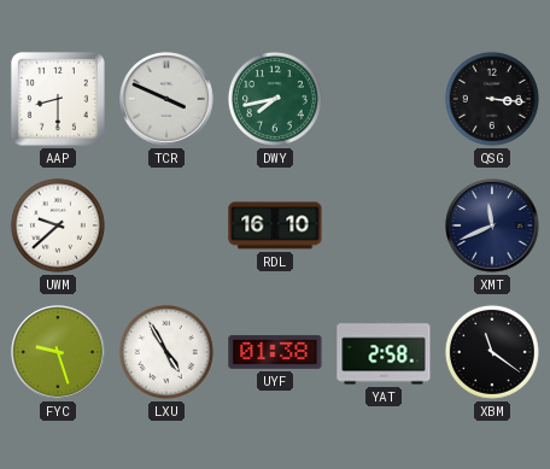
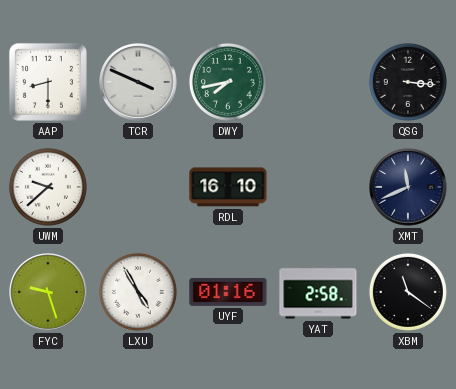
UYF: 01:38 -> 01:16
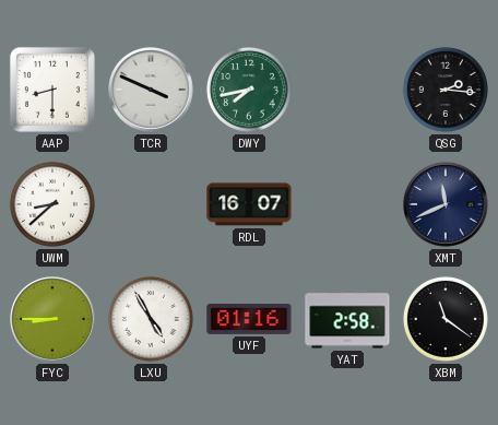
QSG: 3:16 -> 2:16
UWM: 9:38 -> 8:38
RDL: 16:10 -> 16:07
FYC: 9:27 -> 8:45
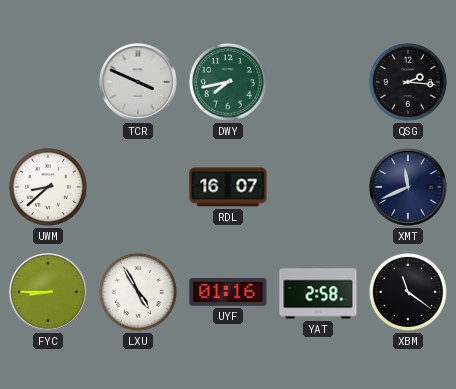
AAP: 8:30 -> none
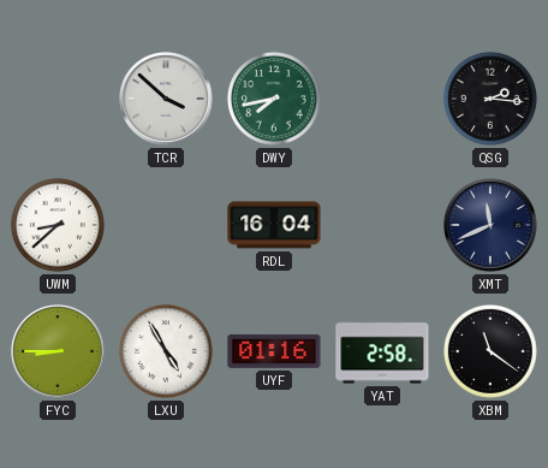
TCR: 3:49 -> 3:52
RDL: 16:07 -> 16:04
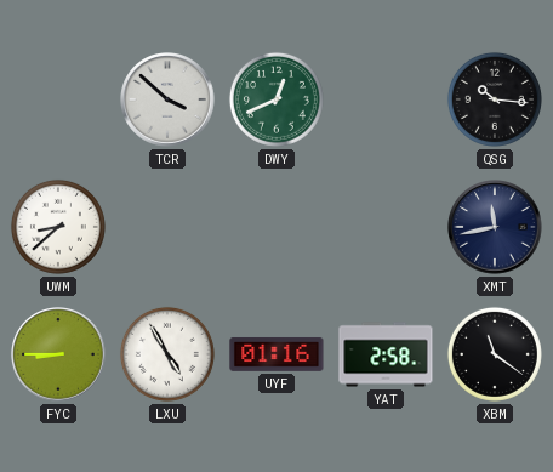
DWY: 7:43 -> 12:41
QSG: 2:16 -> 10:16
RDL: 16:04 -> none
XMT: 11:41 -> 11:43
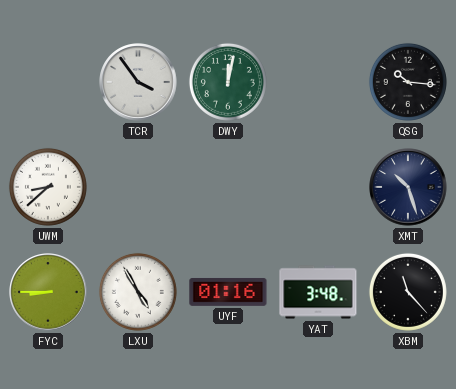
TCR: 3:52 -> 3:54
DWY: 12:41 -> 12:02
XMT: 11:43 -> 10:27
YAT: 2:58 -> 3:48
XBM: 11:21 -> 11:23
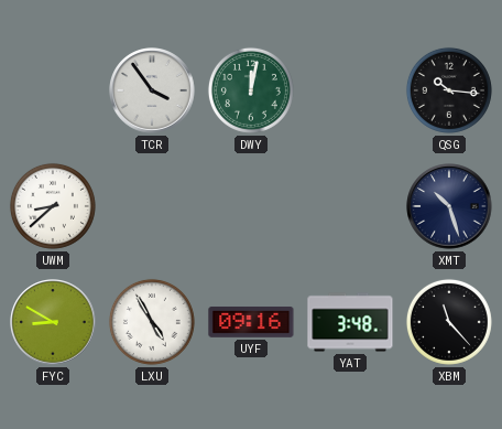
FYC: 8:45 -> 8:50
UYF: 01:16 -> 09:16
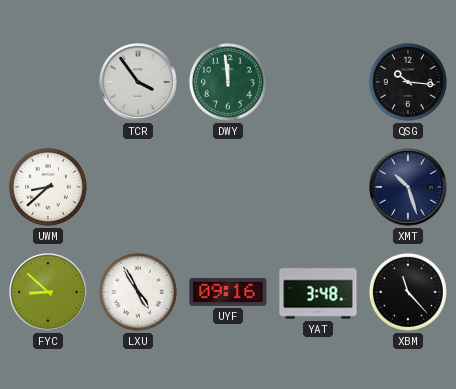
DWY: 12:02 -> 11:59
FYC: 8:50 -> 8:52
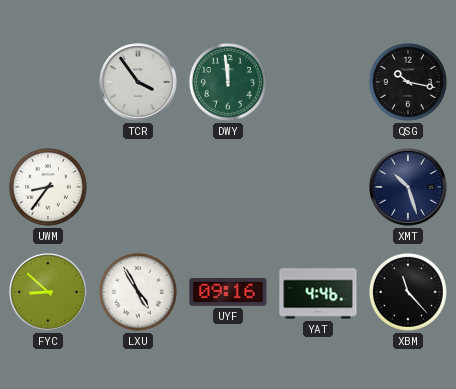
QSG: 10:16 -> 10:17
UWM: 8:38 -> 8:36
YAT: 3:48 -> 4:46
